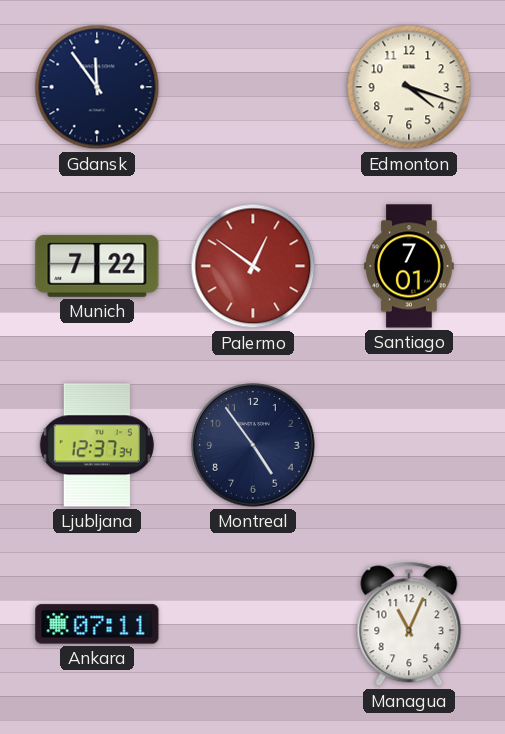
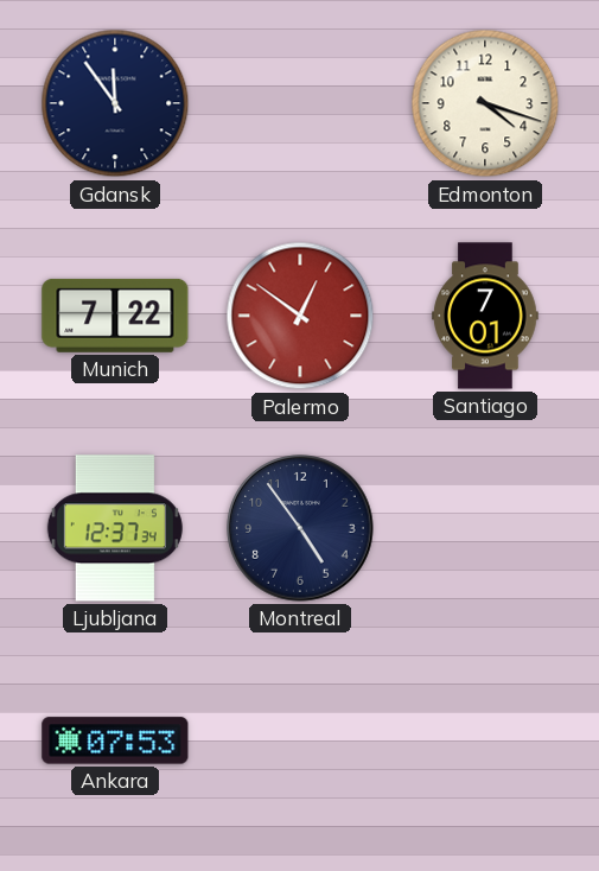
Ankara: 07:11 -> 07:53
Managua: 11:04 -> none
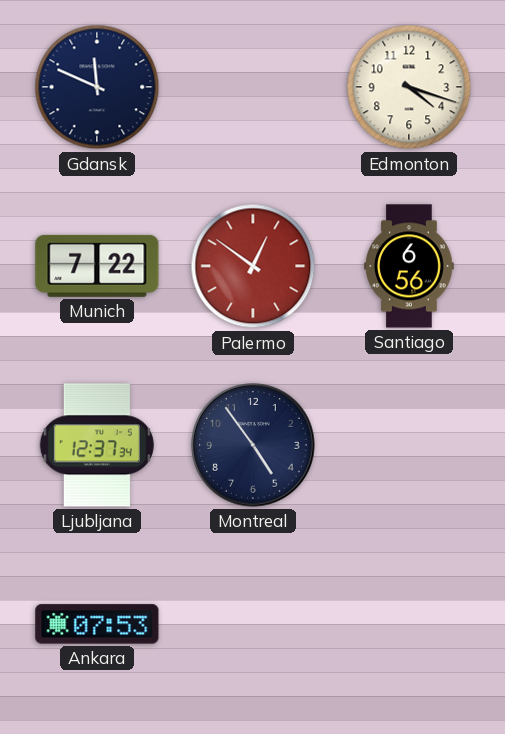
Gdansk: 11:54 -> 11:49
Santiago: 7:01 -> 6:56
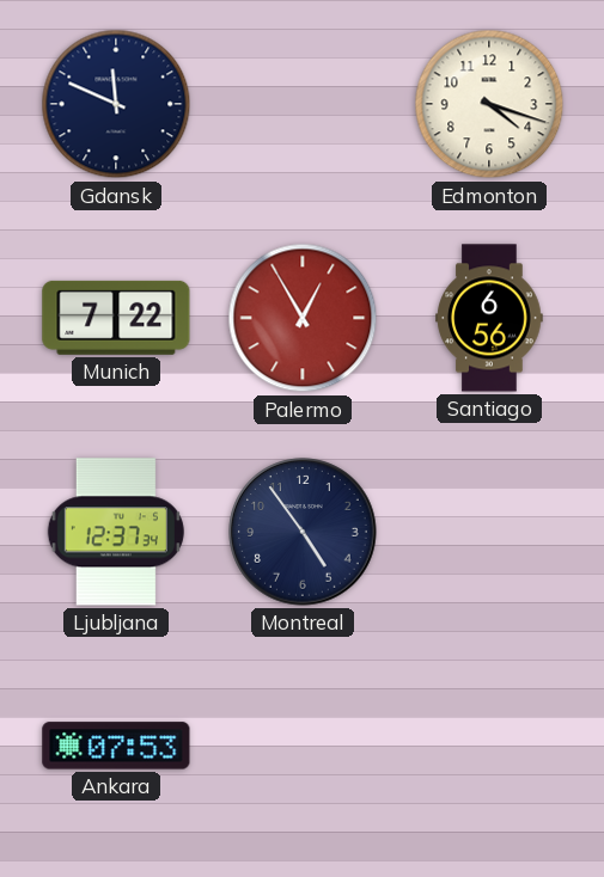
Palermo: 12:51 -> 12:55
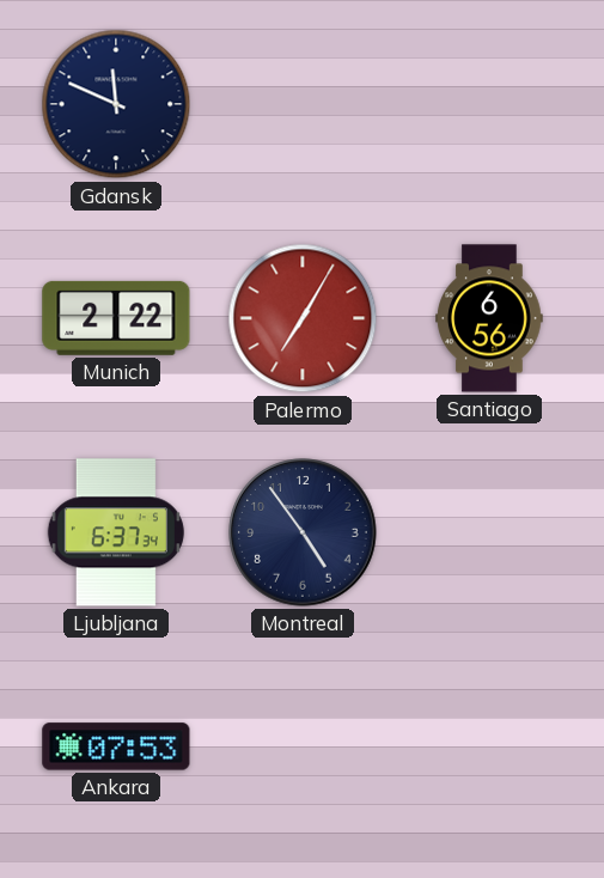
Edmonton: 4:18 -> none
Munich: 7:22 -> 2:22
Palermo: 12:55 -> 7:05
Ljubljana: 12:37 -> 6:37
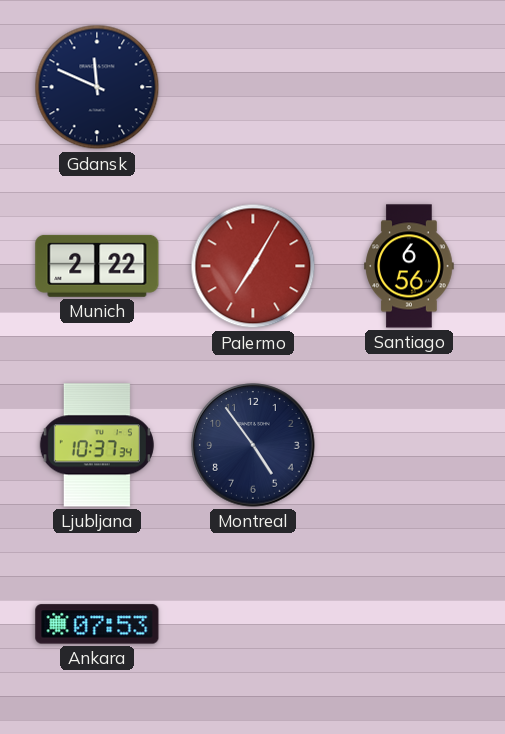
Ljubljana: 6:37 -> 10:37
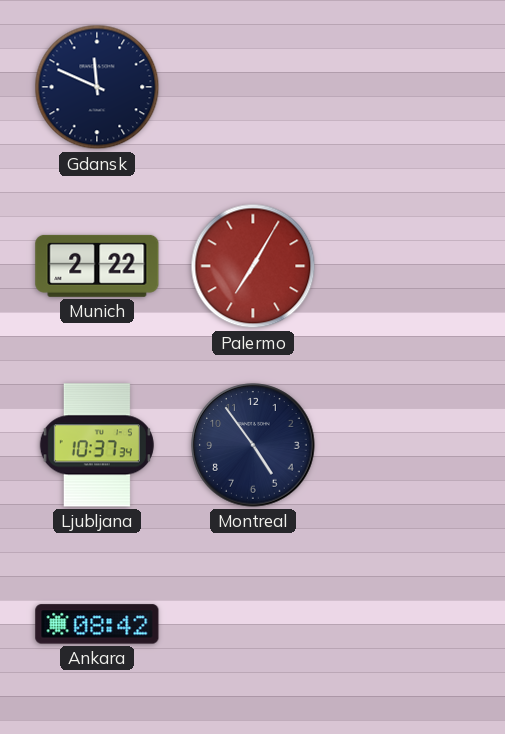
Santiago: 6:56 -> none
Ankara: 07:53 -> 08:42
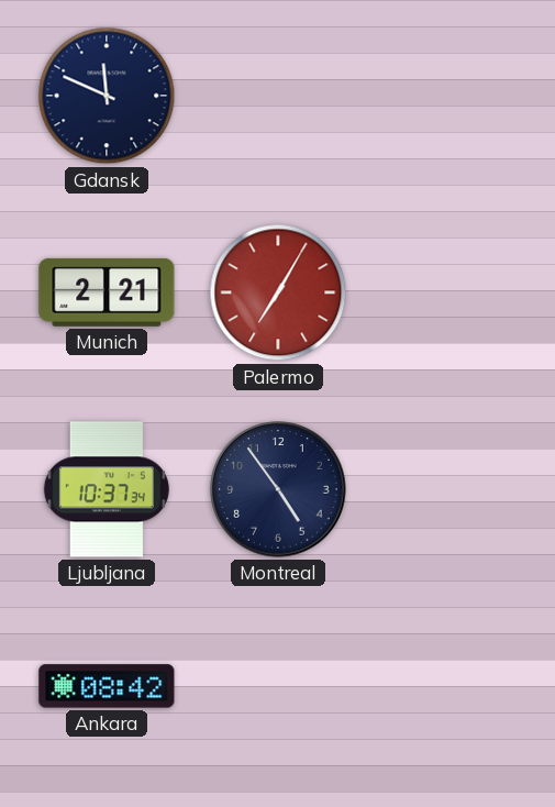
Munich: 2:22 -> 2:21
